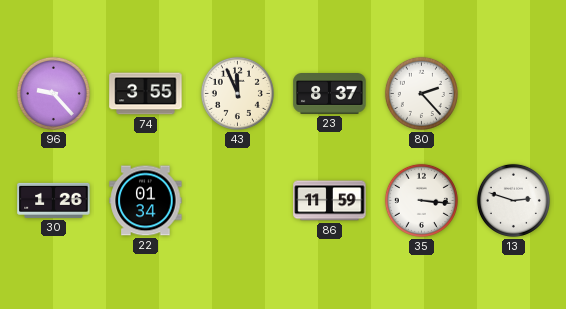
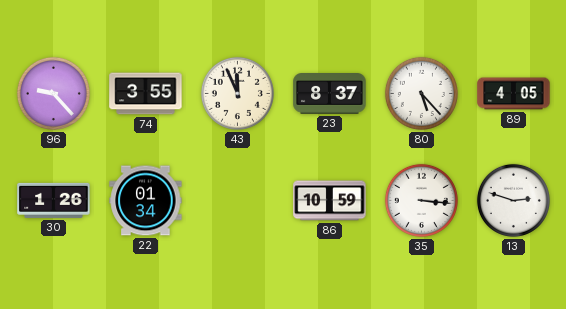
80: 2:23 -> 5:23
89: none -> 4:05
86: 11:59 -> 10:59
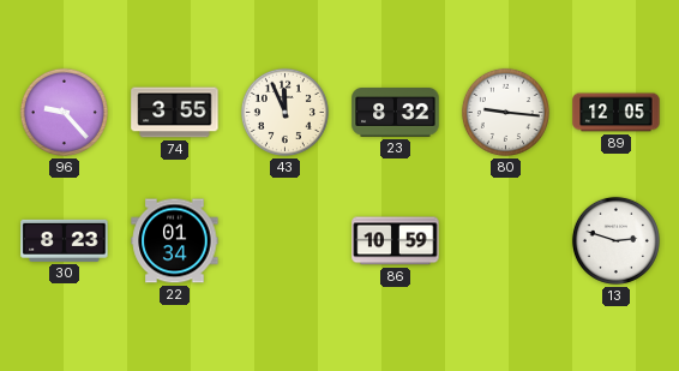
23: 8:37 -> 8:32
80: 5:23 -> 9:16
89: 4:05 -> 12:05
30: 1:26 -> 8:23
35: 3:16 -> none
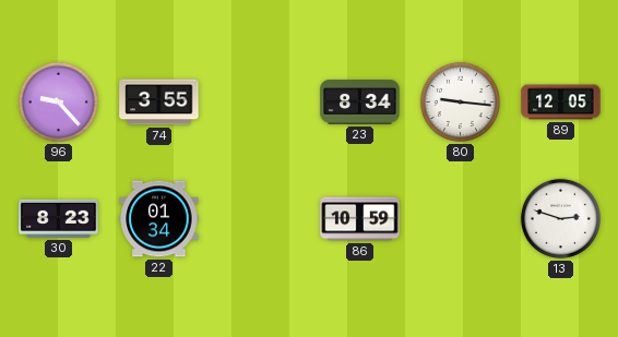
43: 11:56 -> none
23: 8:32 -> 8:34
